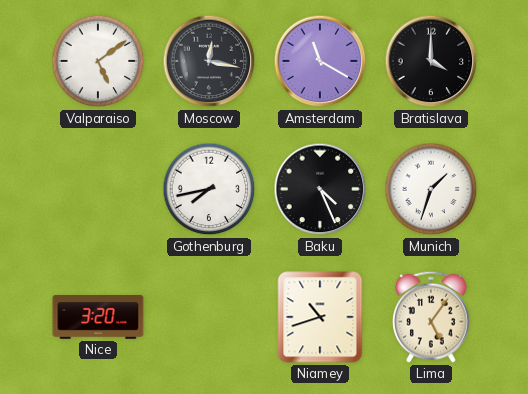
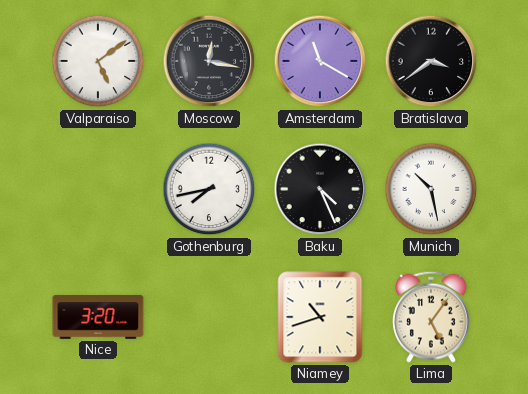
Bratislava: 4:00 -> 3:39
Munich: 1:33 -> 10:28
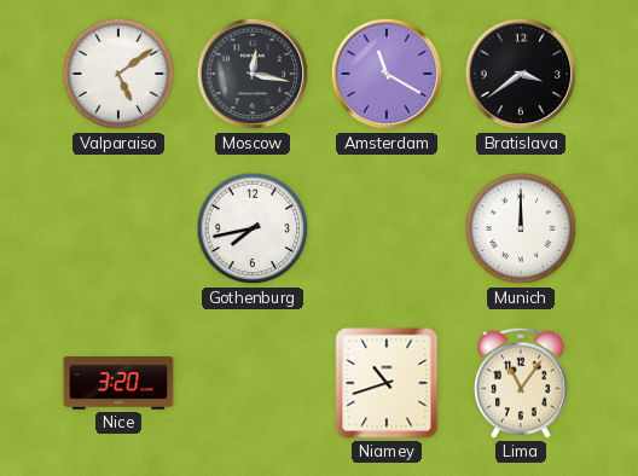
Baku: 4:26 -> none
Munich: 10:28 -> 12:00
Lima: 5:06 -> 11:06
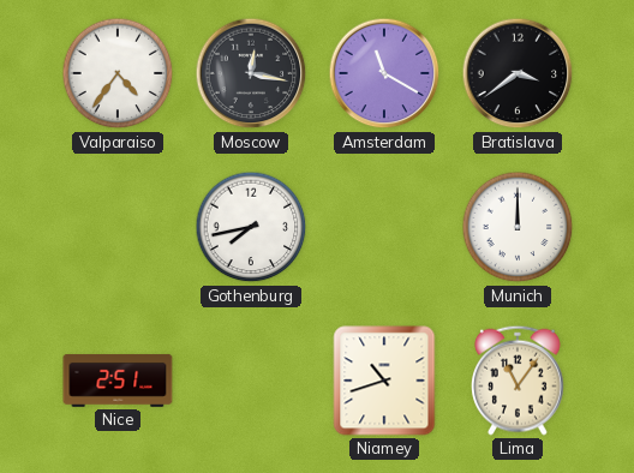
Valparaiso: 5:09 -> 4:36
Nice: 3:20 -> 2:51
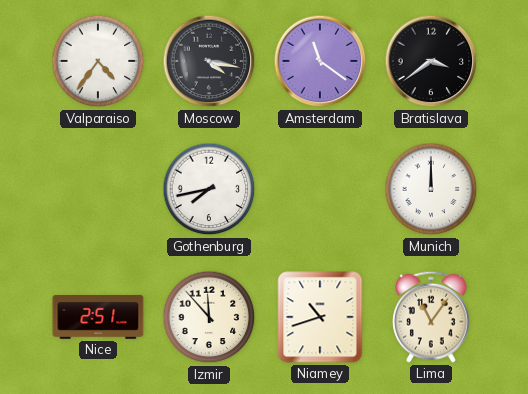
Moscow: 12:17 -> 4:17
Amsterdam: 11:20 -> 11:21
Izmir: none -> 11:53
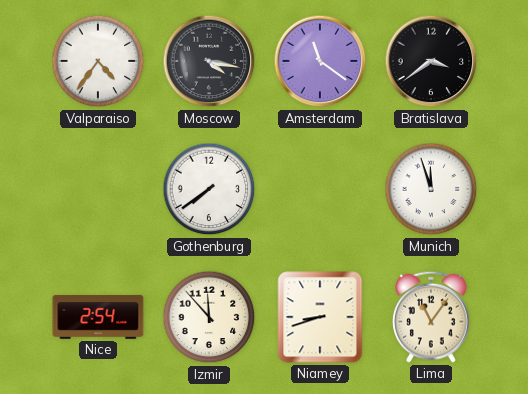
Gothenburg: 7:43 -> 7:39
Munich: 12:00 -> 11:57
Nice: 2:51 -> 2:54
Niamey: 10:42 -> 8:42
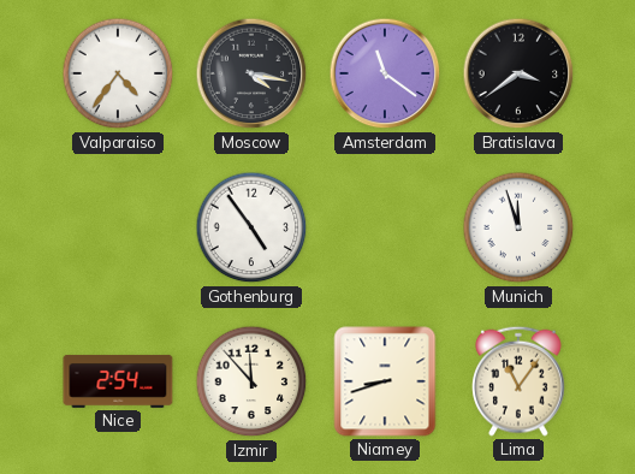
Gothenburg: 7:39 -> 4:54
